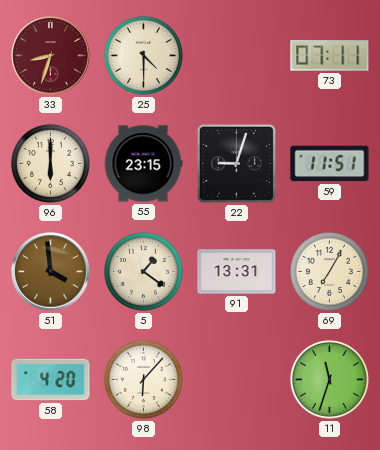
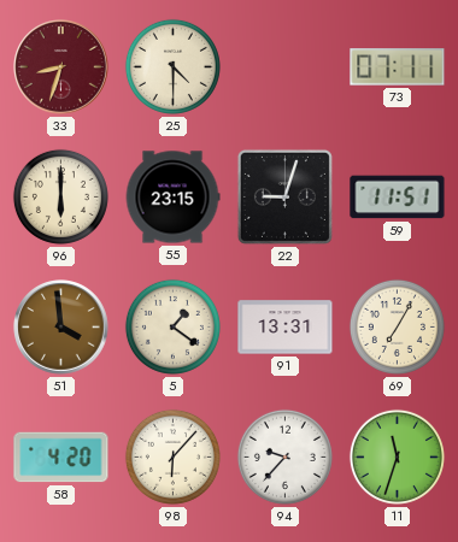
94: none -> 9:37
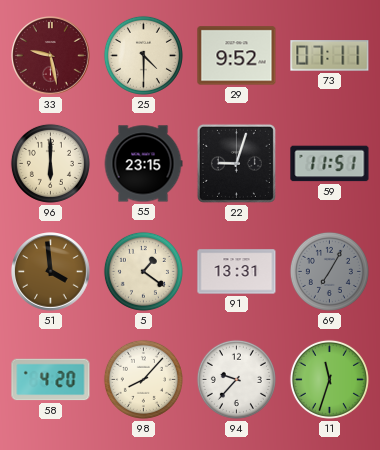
33: 8:33 -> 9:28
29: none -> 9:52
69 dial: cream -> grey
98: 6:07 -> 8:07
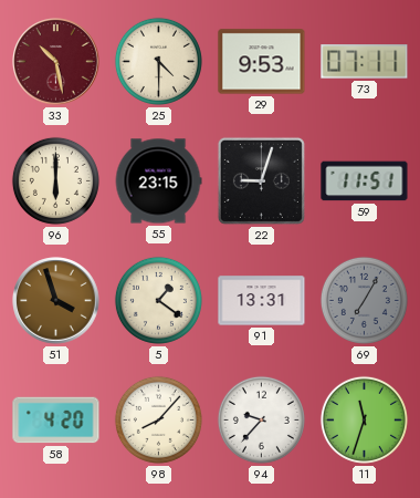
33: 9:28 -> 10:28
29: 9:52 -> 9:53
51: 3:59 -> 3:57
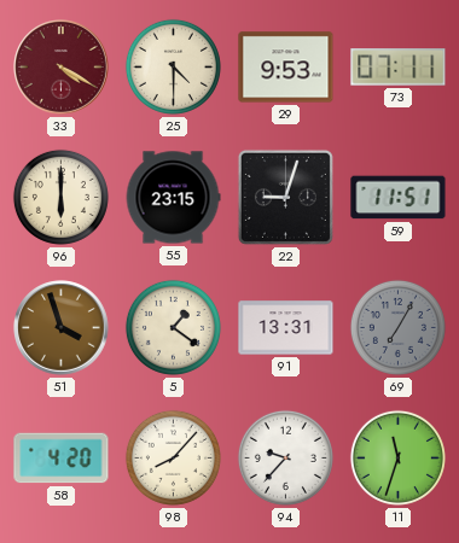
33: 10:28 -> 4:20
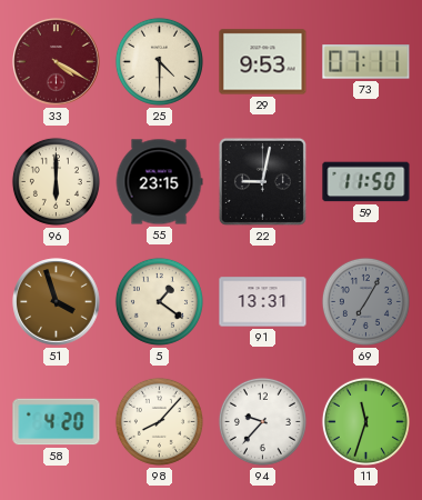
22: 9:03 -> 9:02
59: 11:51 -> 11:50
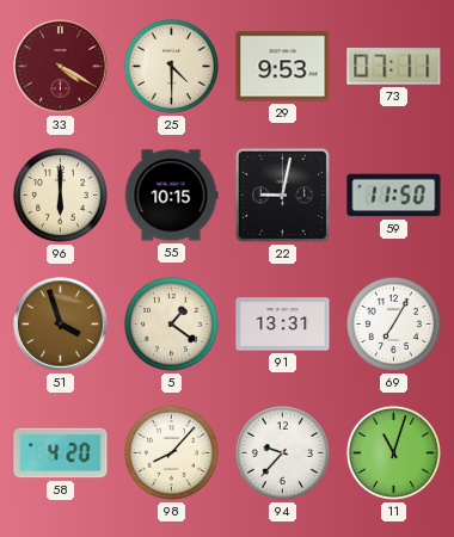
55: 23:15 -> 10:15
69 dial: grey -> white
11: 11:33 -> 11:03
